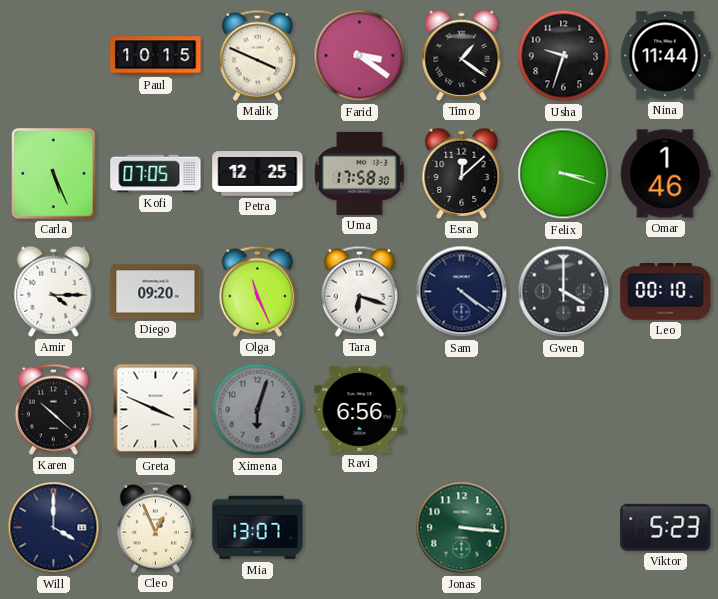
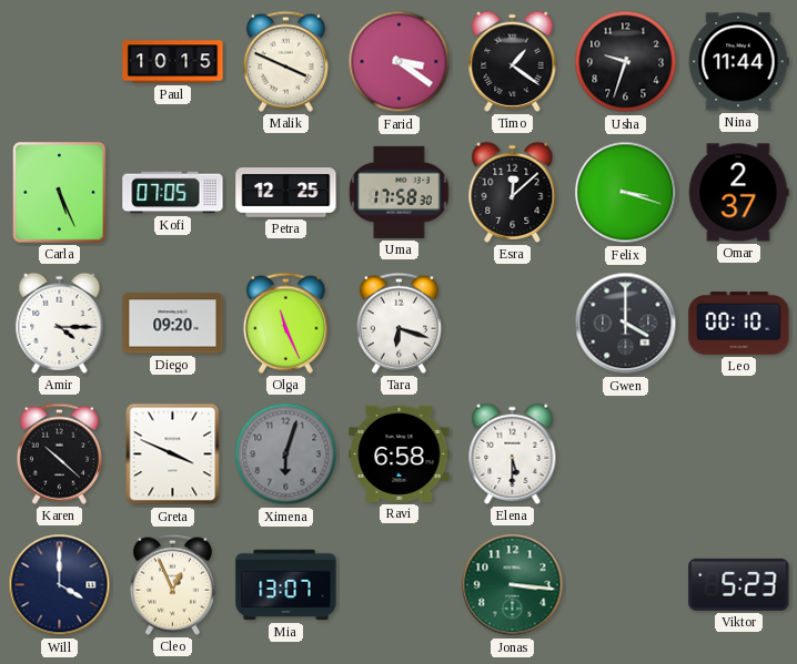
Omar: 1:46 -> 2:37
Sam: 4:21 -> none
Ravi: 6:56 -> 6:58
Elena: none -> 5:30
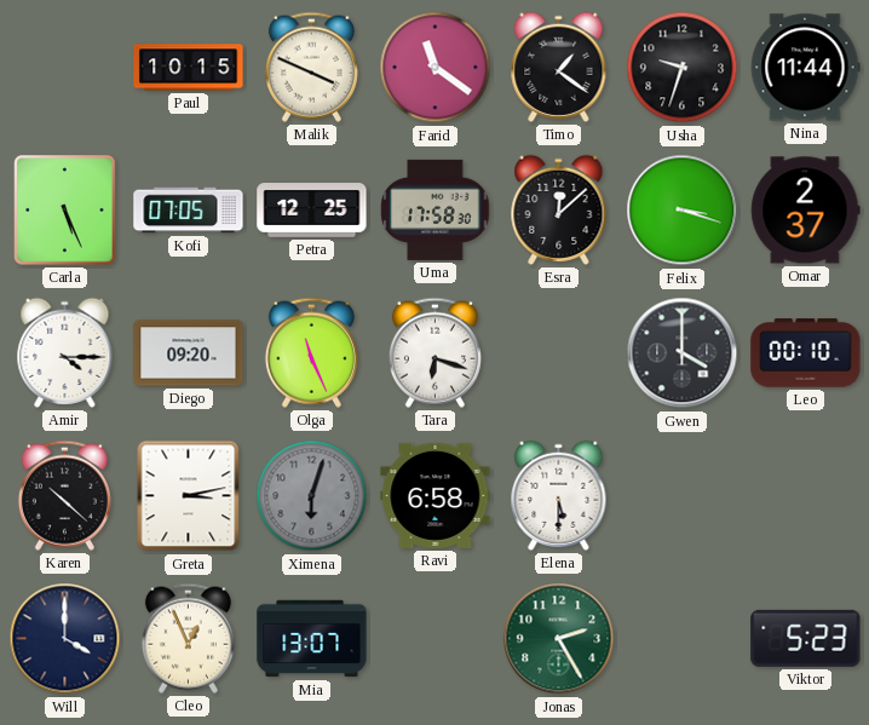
Farid: 3:21 -> 11:21
Greta: 3:49 -> 3:13
Jonas: 3:16 -> 2:25
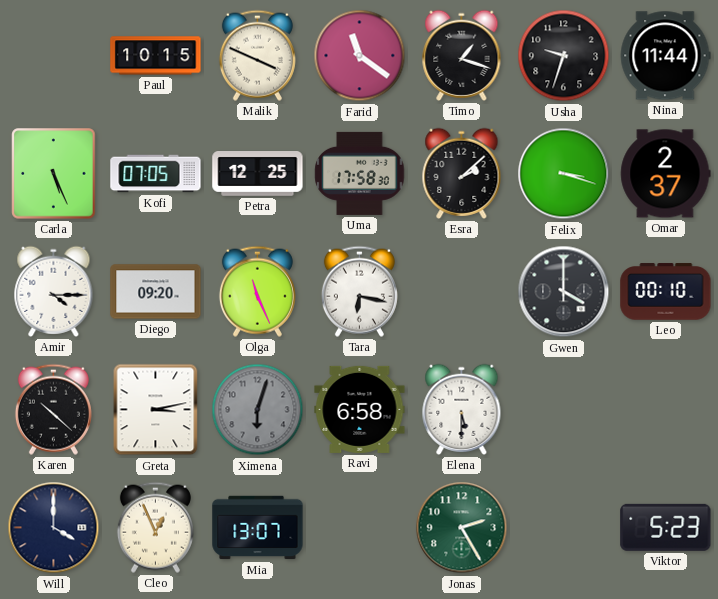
Timo: 1:21 -> 1:18
Esra: 12:08 -> 2:08
Tara: 6:18 -> 6:17
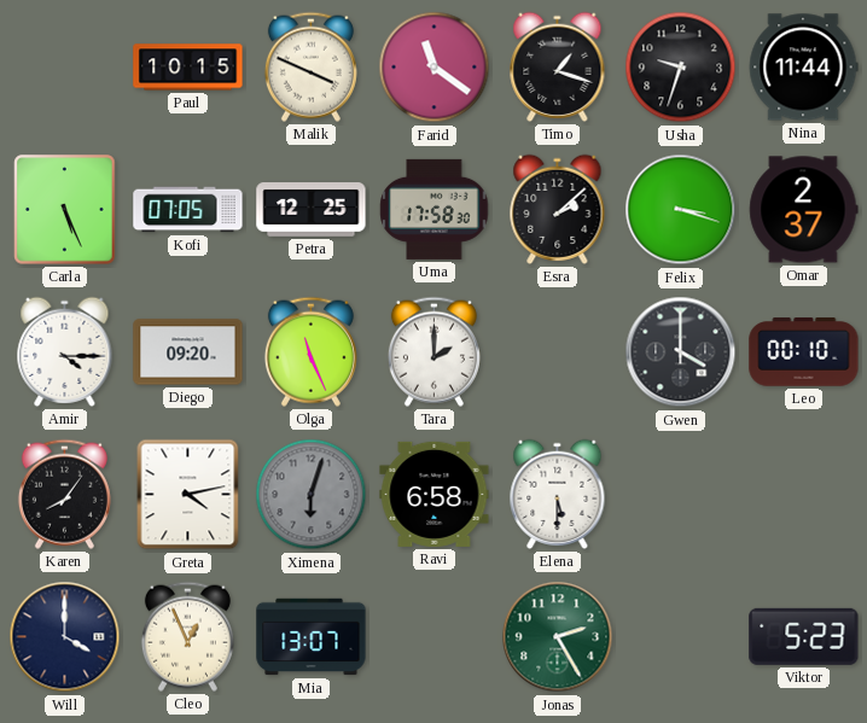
Tara: 6:17 -> 2:00
Karen: 10:22 -> 8:06
Greta: 3:13 -> 4:13
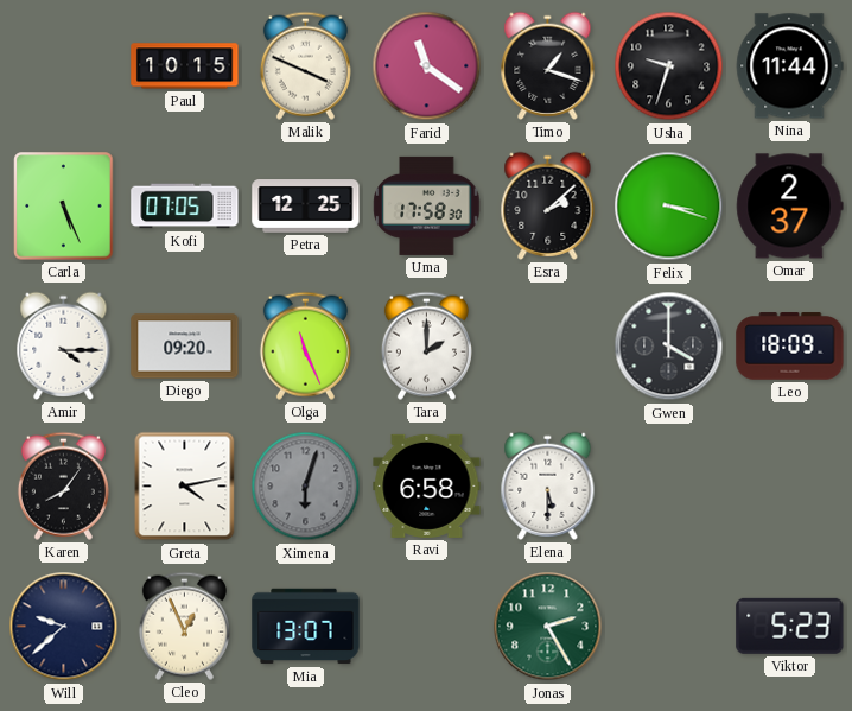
Leo: 00:10 -> 18:09
Will: 4:00 -> 9:38
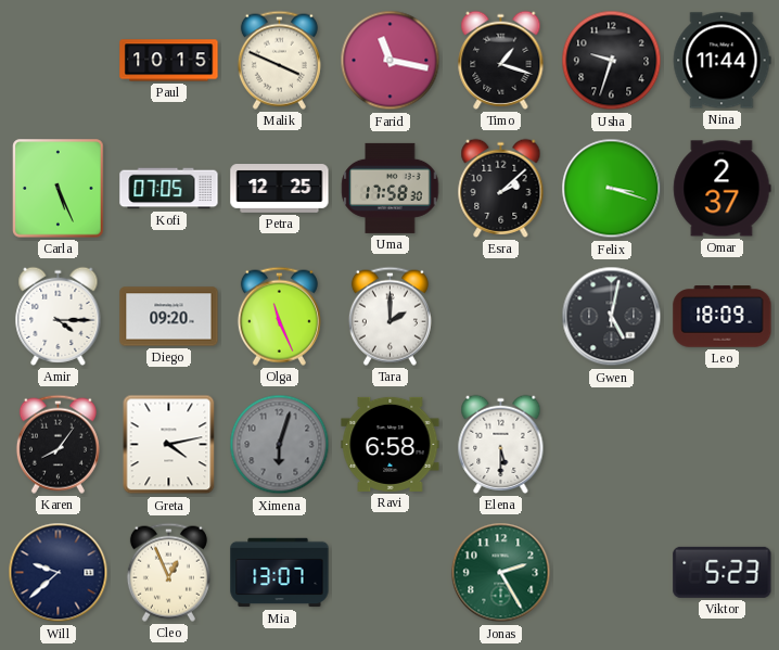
Farid: 11:21 -> 11:17
Gwen: 4:00 -> 5:02
